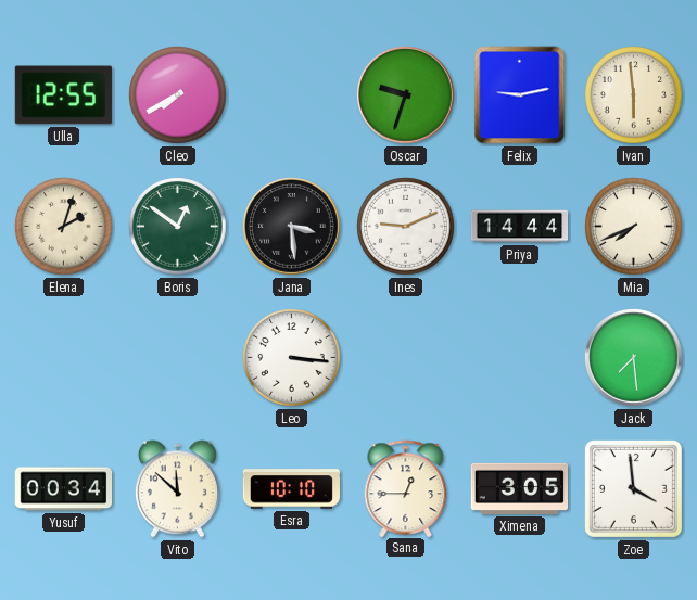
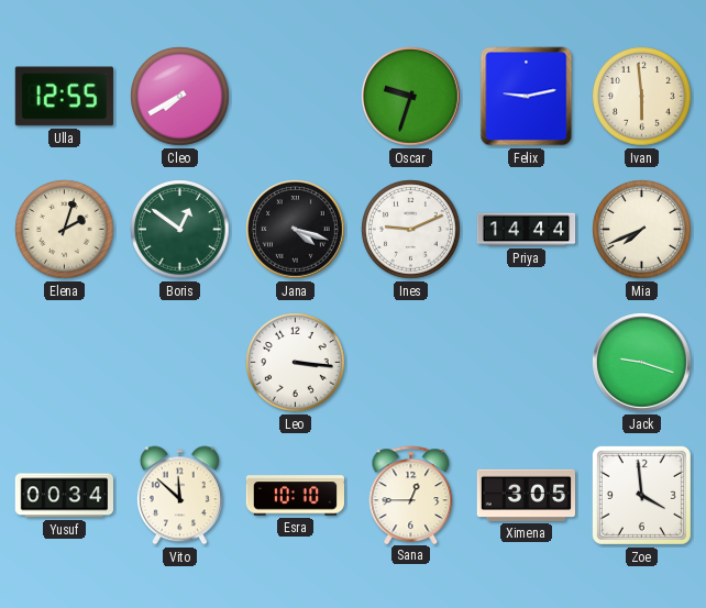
Jana: 3:29 -> 4:18
Jack: 7:29 -> 9:18
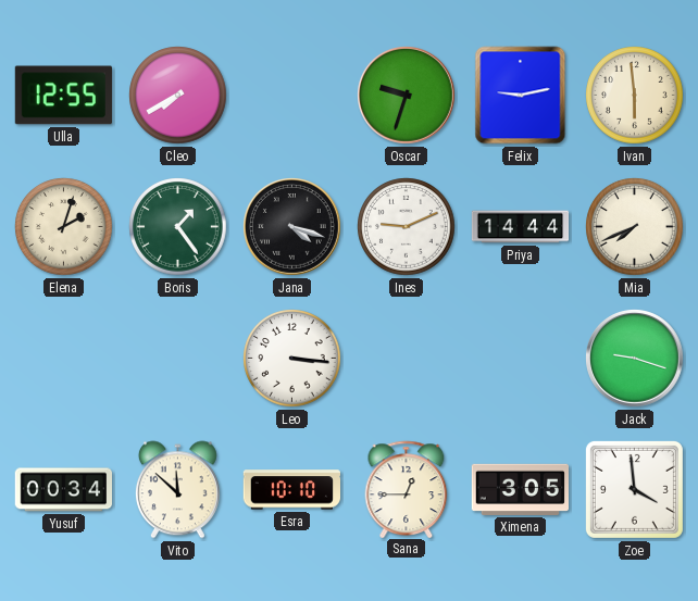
Boris: 12:51 -> 1:24
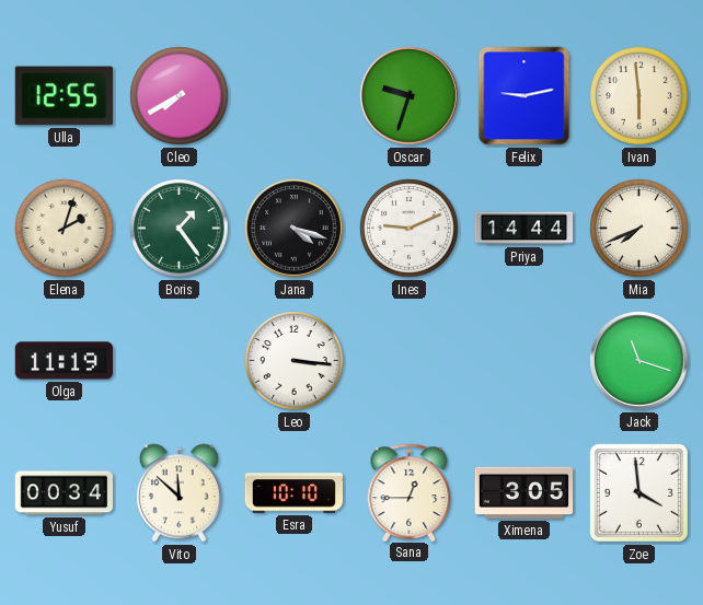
Olga: none -> 11:19
Jack: 9:18 -> 11:18
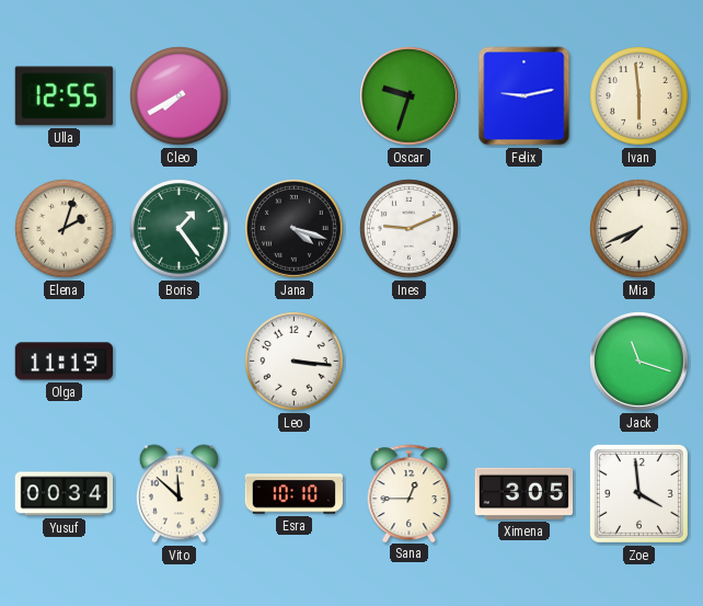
Priya: 14:44 -> none
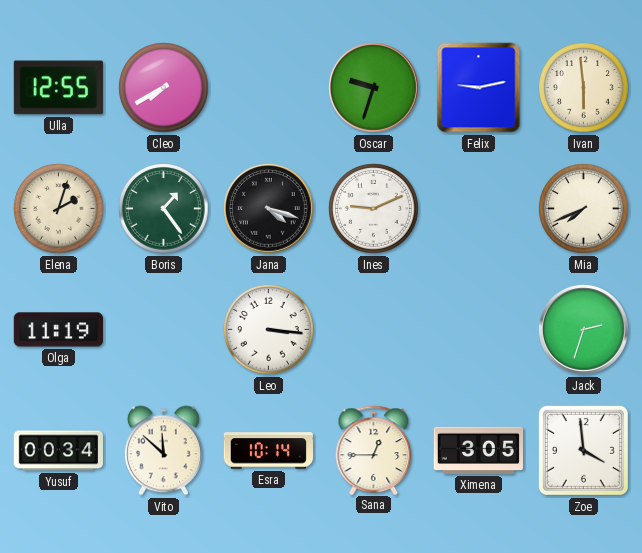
Jack: 11:18 -> 2:33
Esra: 10:10 -> 10:14
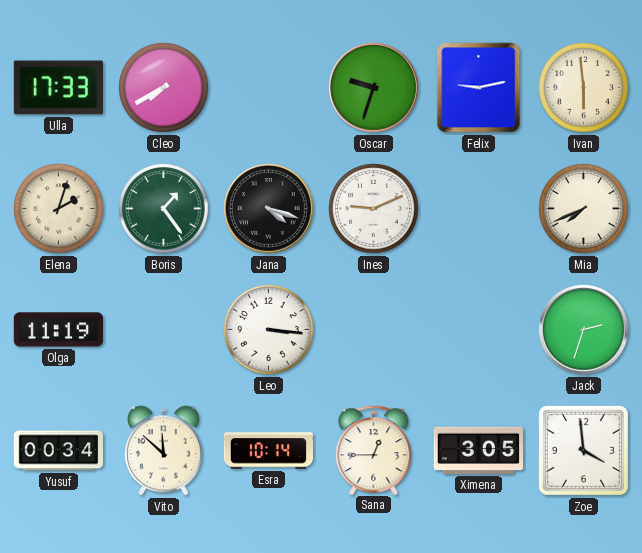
Ulla: 12:55 -> 17:33
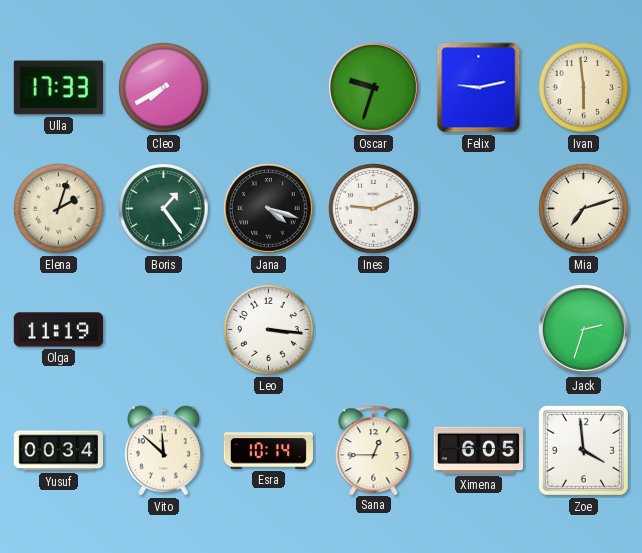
Mia: 7:41 -> 7:12
Ximena: 3:05 -> 6:05
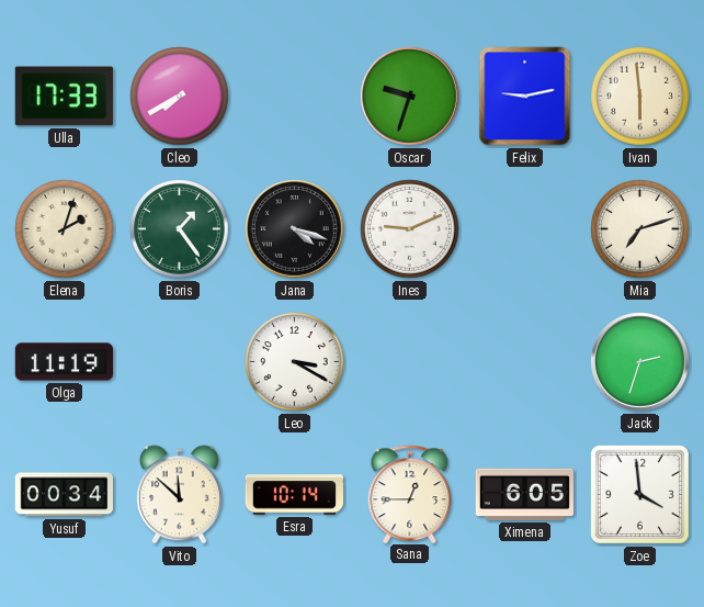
Leo: 3:16 -> 3:20
